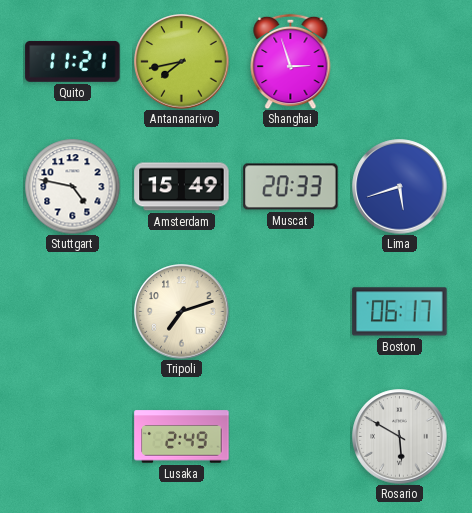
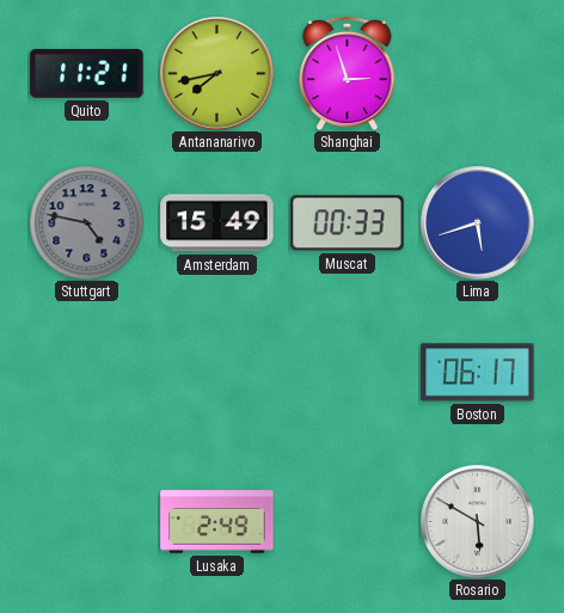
Stuttgart dial: white -> grey
Muscat: 20:33 -> 00:33
Tripoli: 7:12 -> none
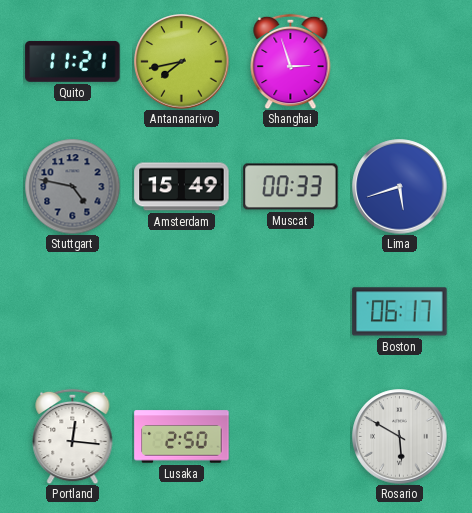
Portland: none -> 12:16
Lusaka: 2:49 -> 2:50
